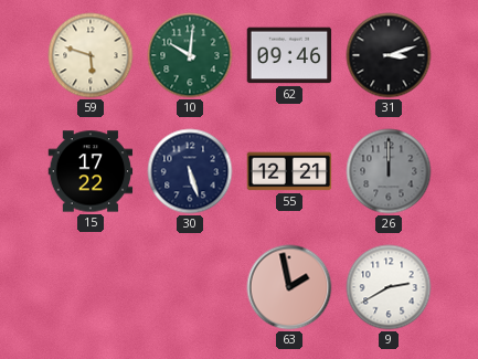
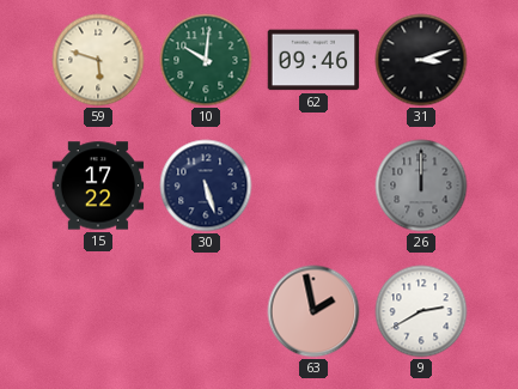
55: 12:21 -> none
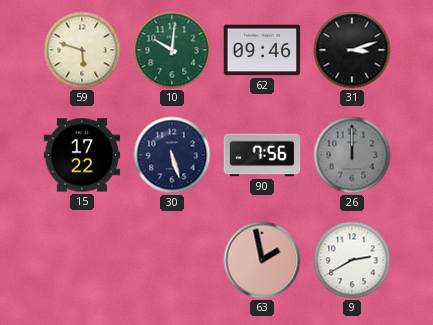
90: none -> 7:56
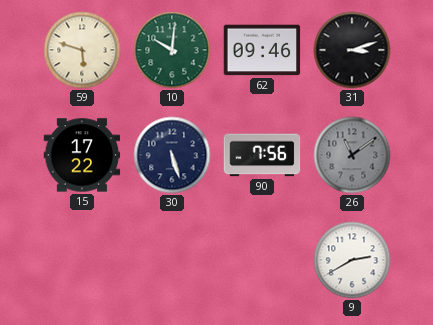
26: 12:00 -> 11:09
63: 1:58 -> none
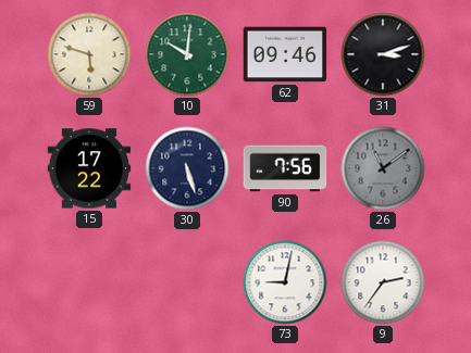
73: none -> 9:02
9: 2:40 -> 2:36
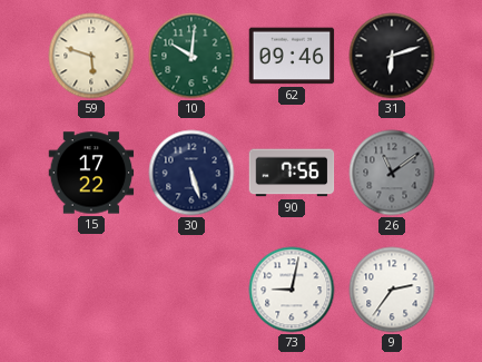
31: 3:12 -> 6:12
